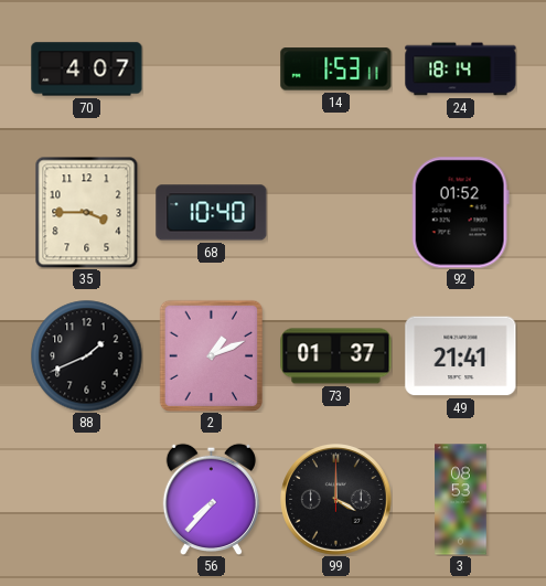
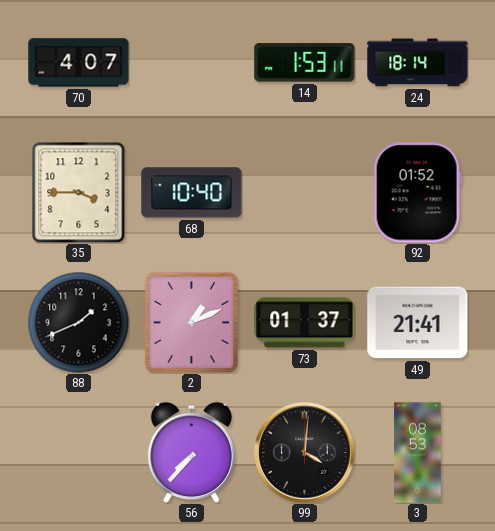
99: 4:00 -> 4:01
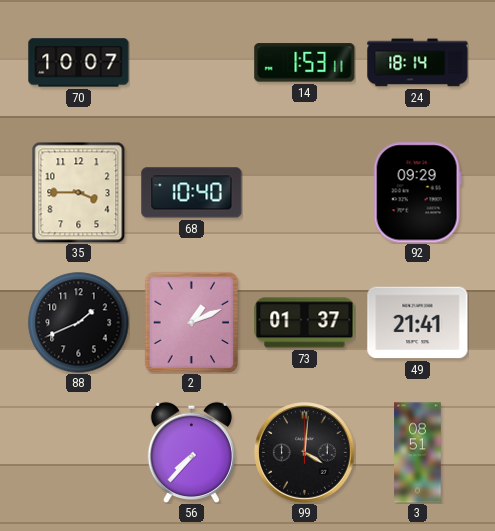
70: 4:07 -> 10:07
92: 01:52 -> 09:29
3: 08:53 -> 08:51
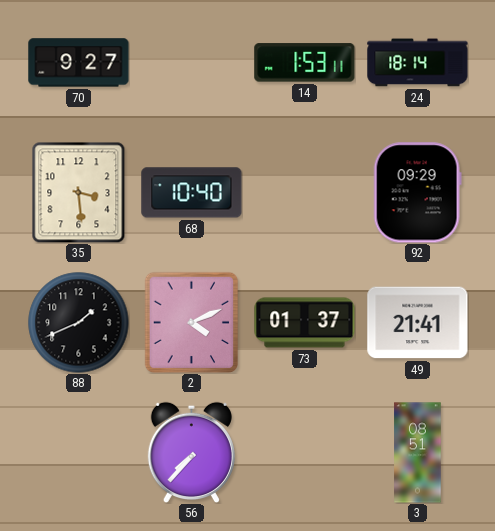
70: 10:07 -> 9:27
35: 3:45 -> 3:29
2: 1:11 -> 4:11
99: 4:01 -> none
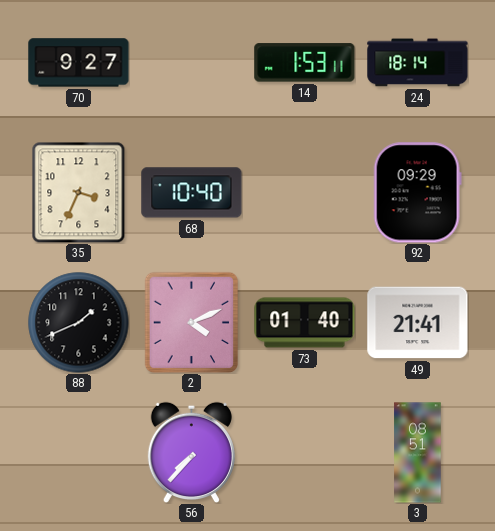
35: 3:29 -> 3:34
73: 01:37 -> 01:40
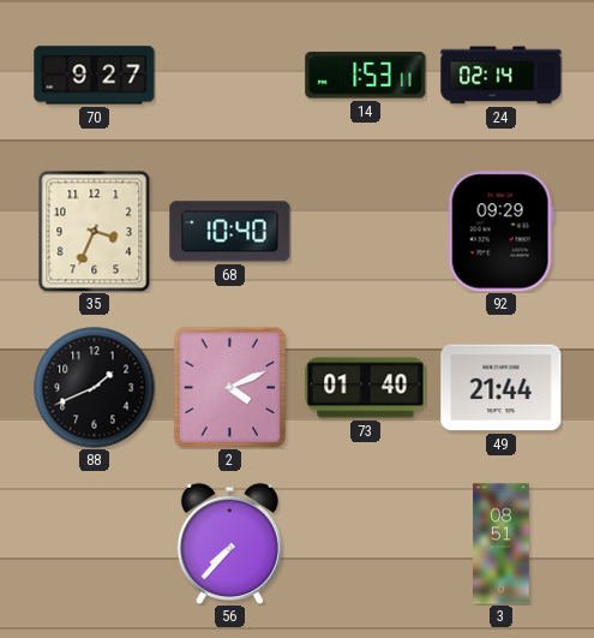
24: 18:14 -> 02:14
49: 21:41 -> 21:44
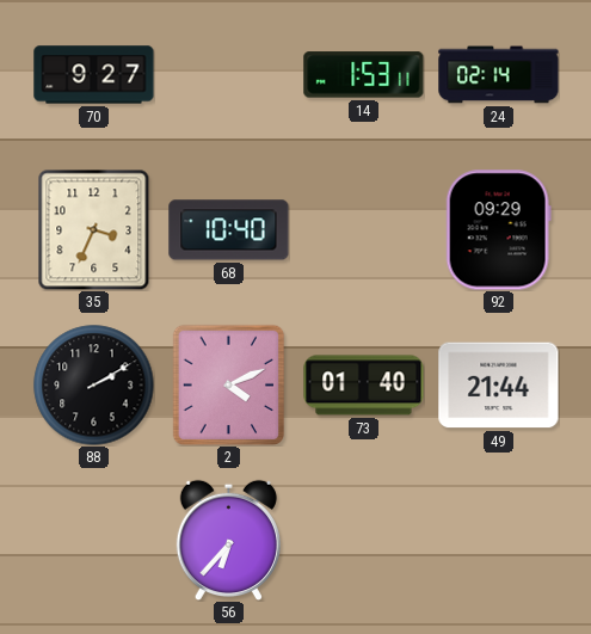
88: 1:41 -> 2:10
56: 7:37 -> 6:37
3: 08:51 -> none
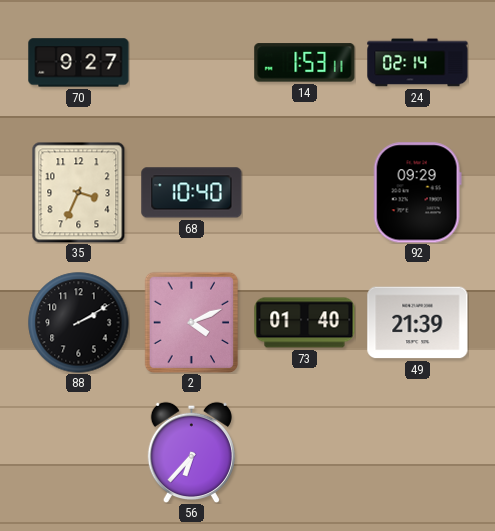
49: 21:44 -> 21:39
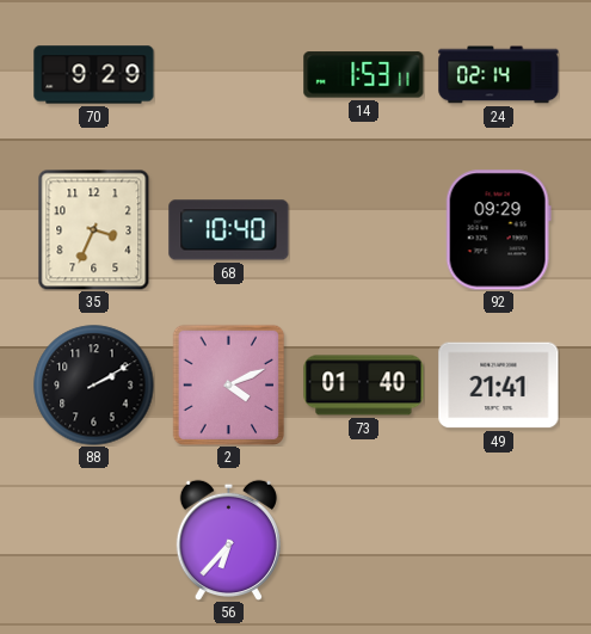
70: 9:27 -> 9:29
49: 21:39 -> 21:41
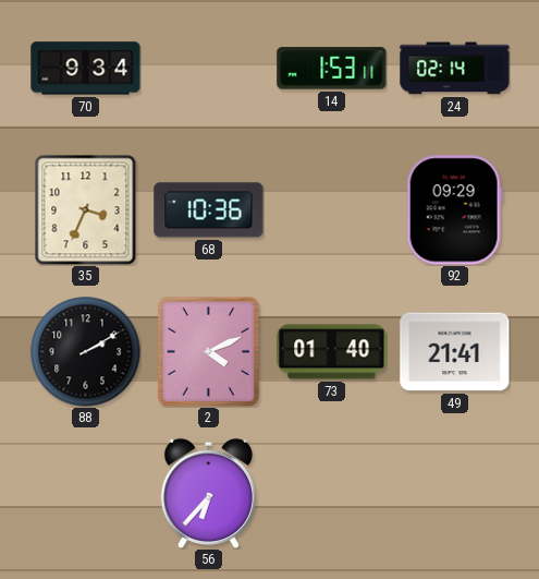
70: 9:29 -> 9:34
68: 10:40 -> 10:36
